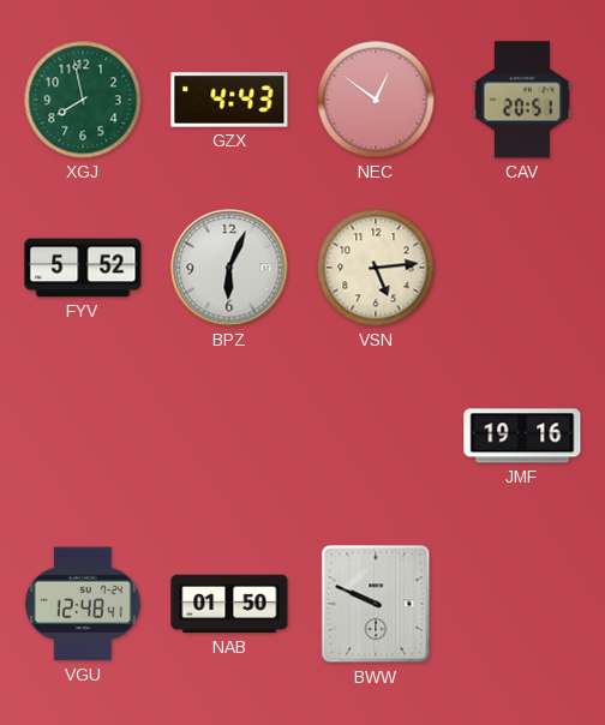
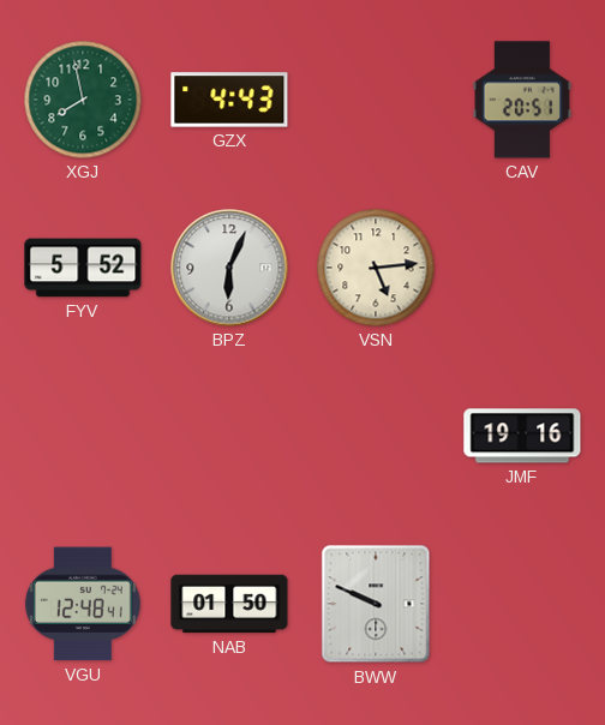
NEC: 12:51 -> none
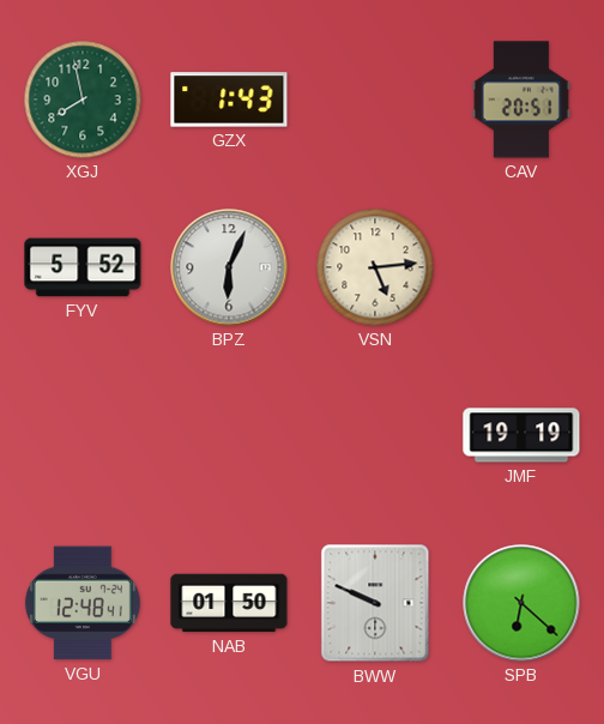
GZX: 4:43 -> 1:43
JMF: 19:16 -> 19:19
SPB: none -> 6:22
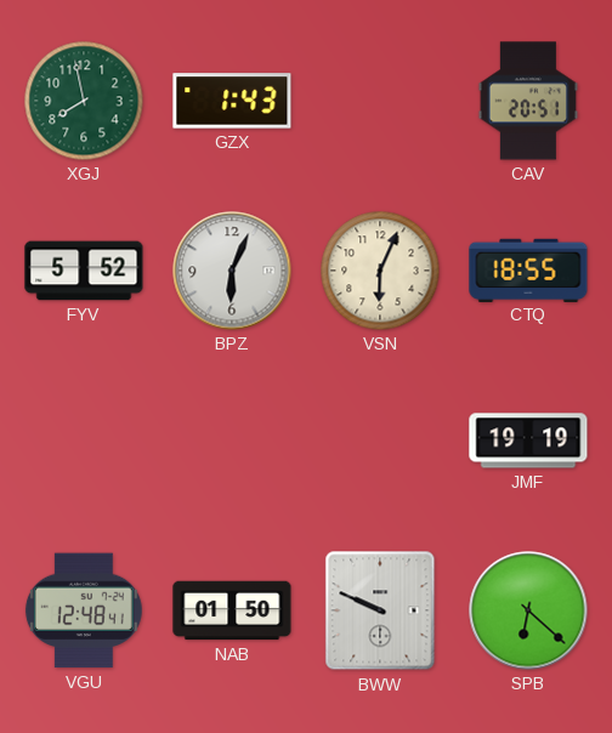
VSN: 5:14 -> 6:04
CTQ: none -> 18:55
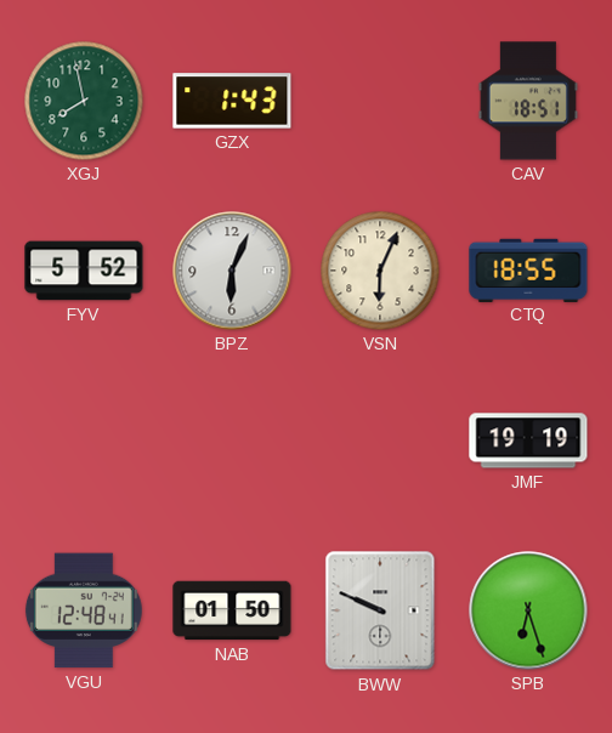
CAV: 20:51 -> 18:51
SPB: 6:22 -> 6:27
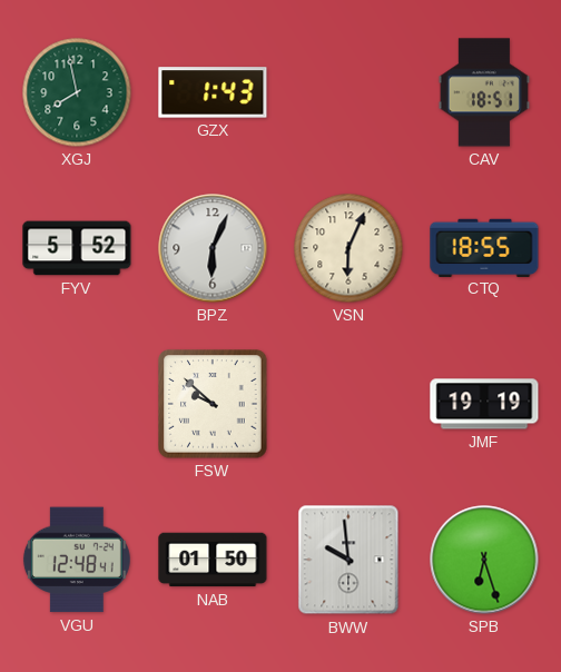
FSW: none -> 9:52
BWW: 9:49 -> 9:59
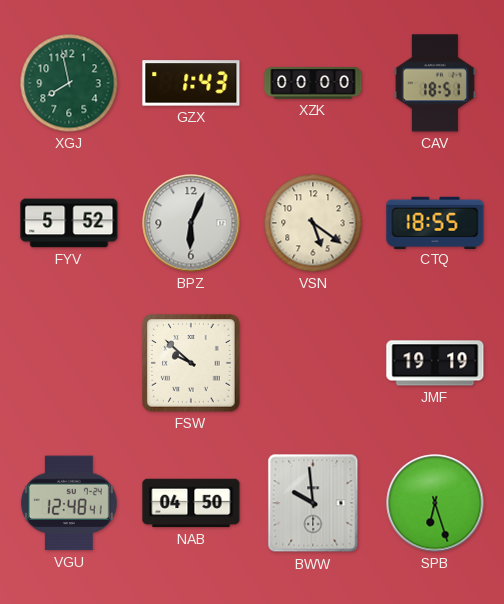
XZK: none -> 00:00
VSN: 6:04 -> 5:21
NAB: 01:50 -> 04:50
